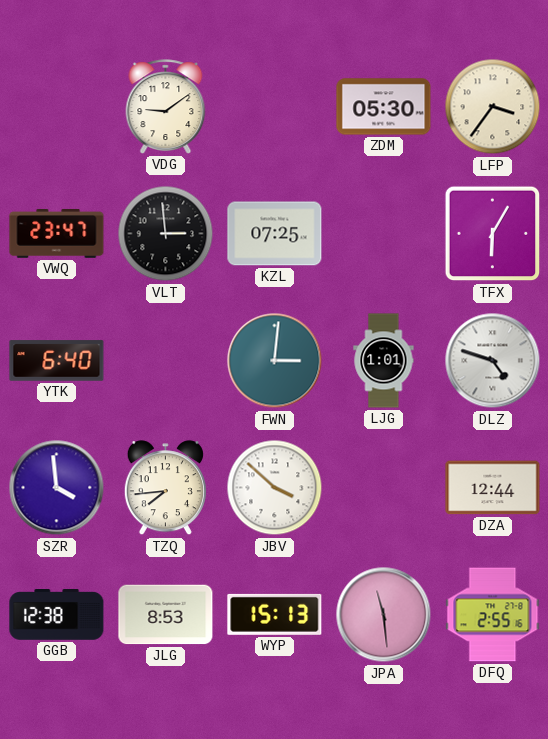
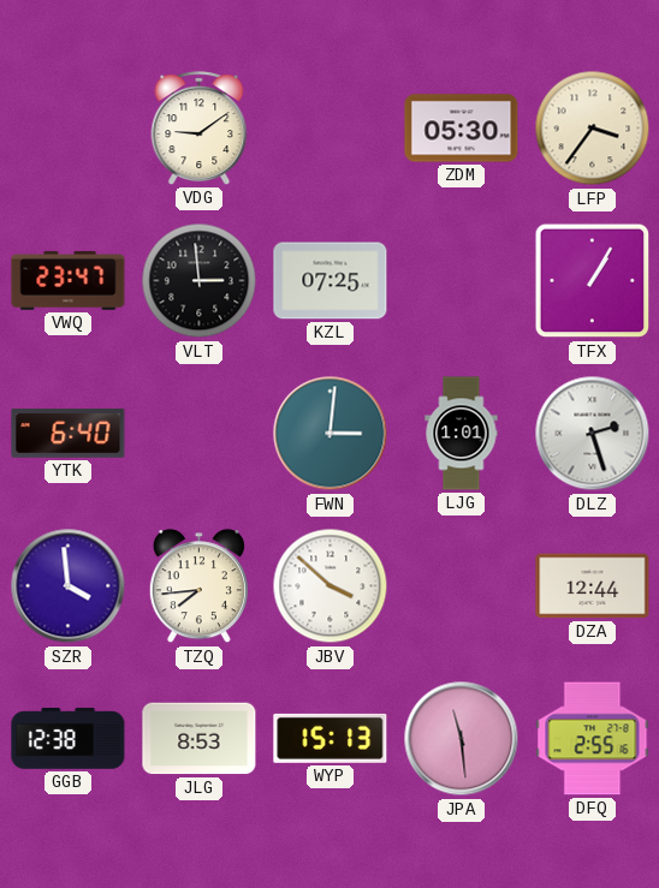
TFX: 6:05 -> 1:05
DLZ: 4:48 -> 2:27
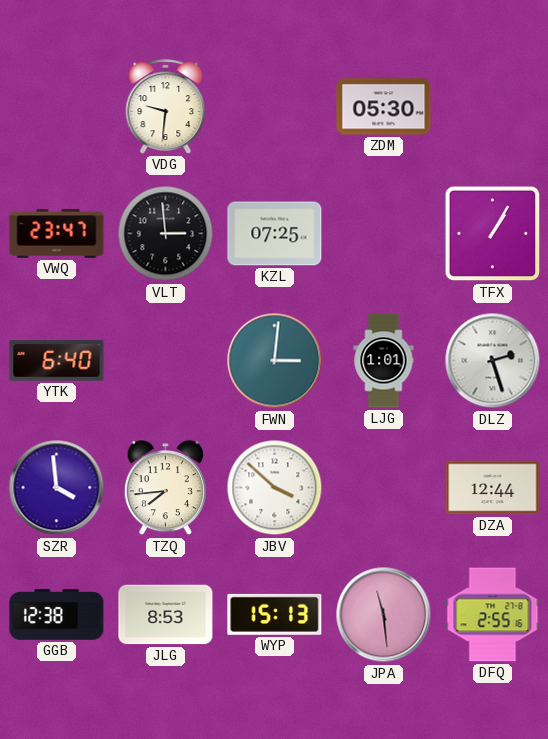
VDG: 9:09 -> 9:31
LFP: 3:36 -> none
